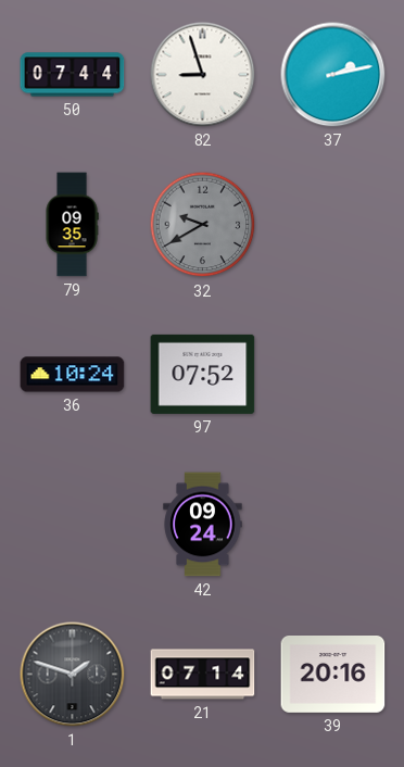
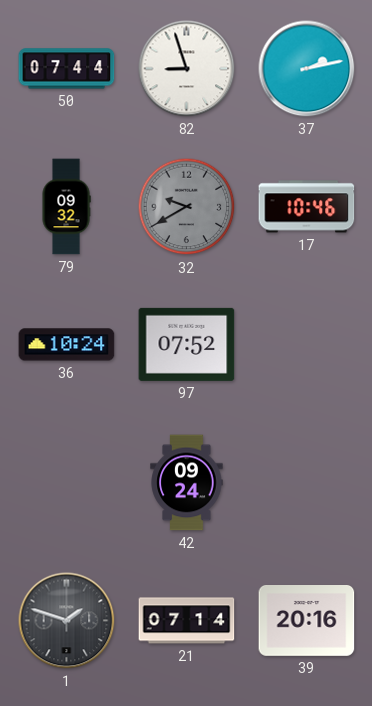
79: 09:35 -> 09:32
17: none -> 10:46
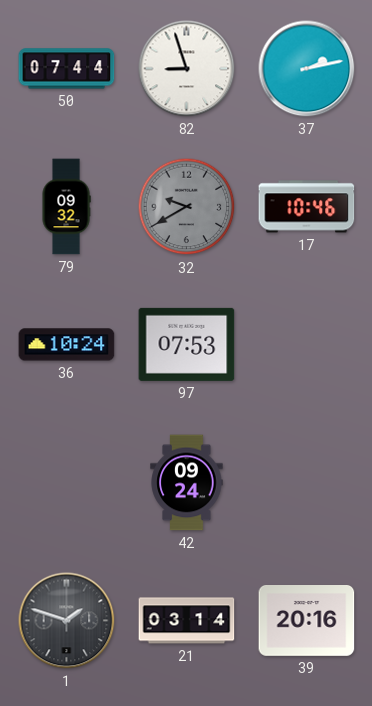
97: 07:52 -> 07:53
21: 07:14 -> 03:14
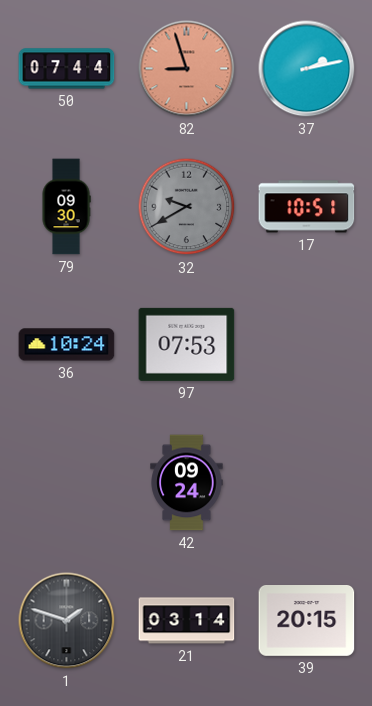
82 dial: white -> salmon
79: 09:32 -> 09:30
17: 10:46 -> 10:51
39: 20:16 -> 20:15
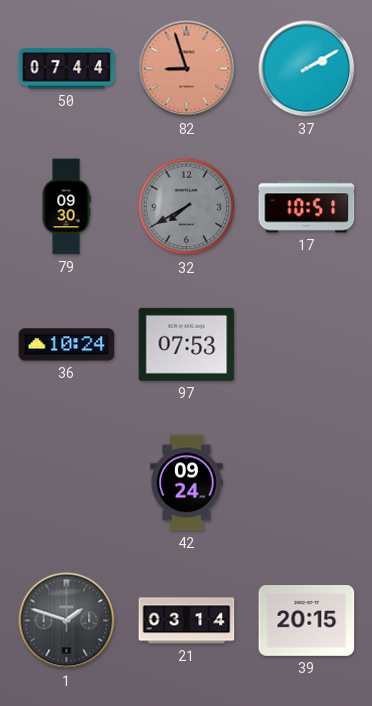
37: 2:13 -> 2:10
32: 9:40 -> 7:40
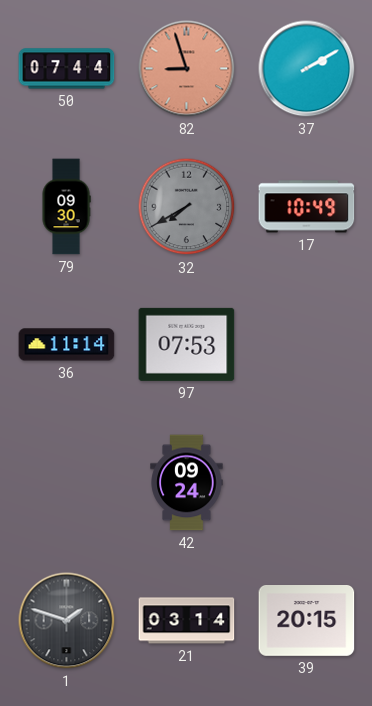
17: 10:51 -> 10:49
36: 10:24 -> 11:14
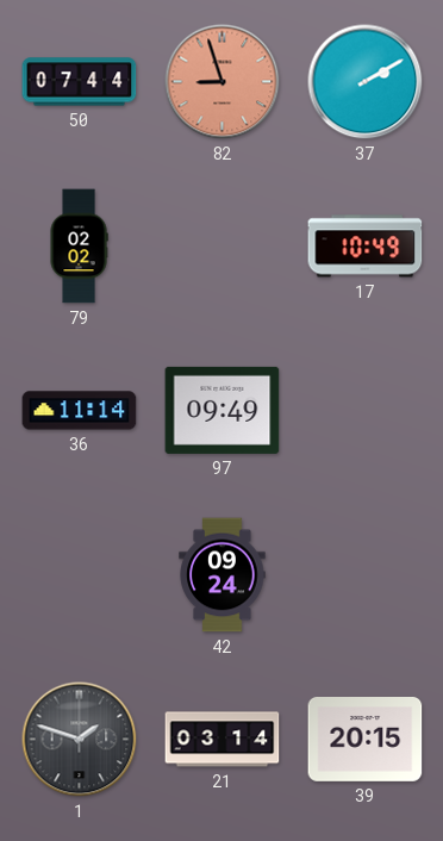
79: 09:30 -> 02:02
32: 7:40 -> none
97: 07:53 -> 09:49
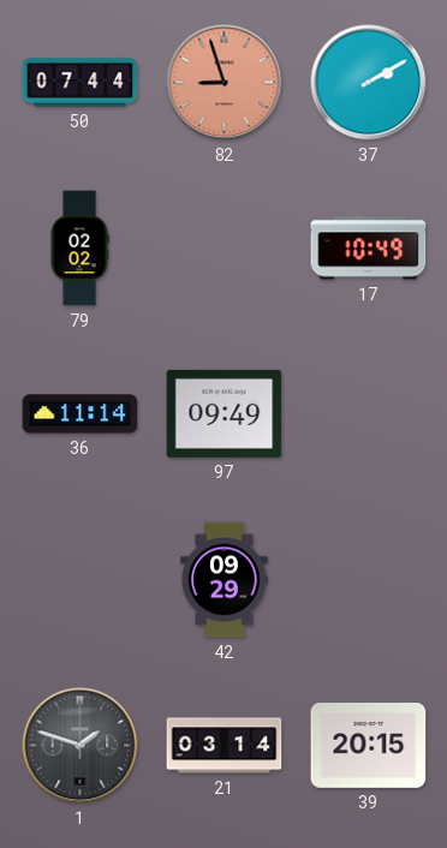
42: 09:24 -> 09:29
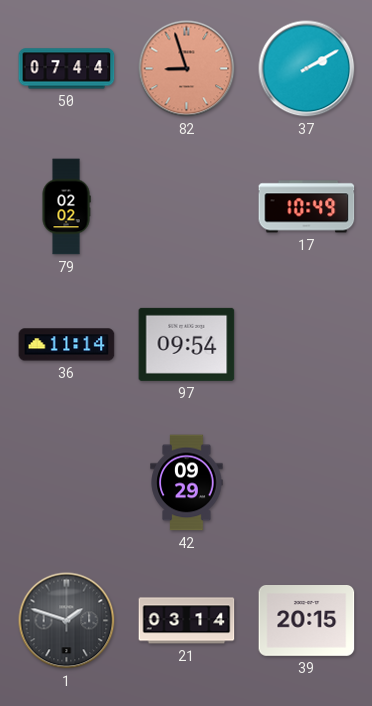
97: 09:49 -> 09:54
